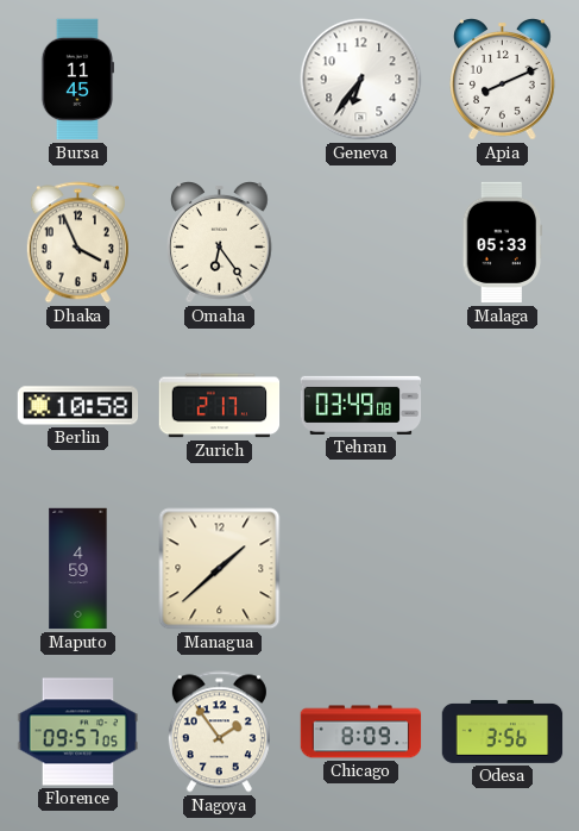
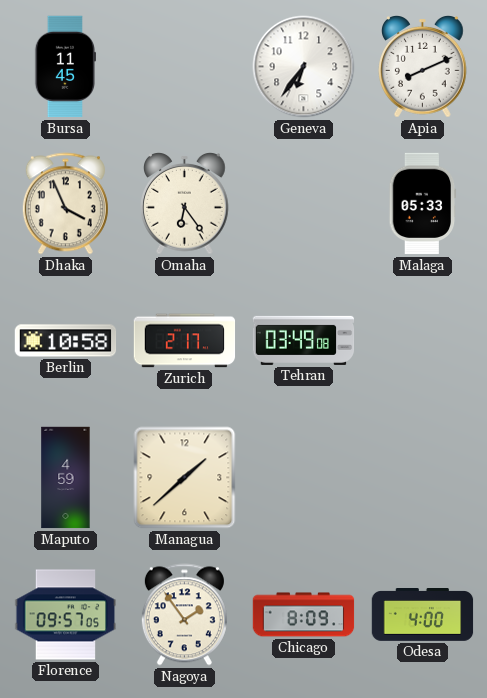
Odesa: 3:56 -> 4:00
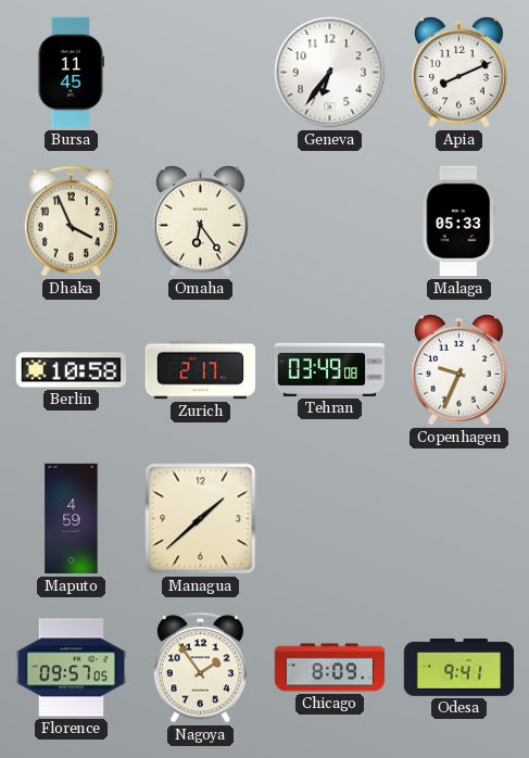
Copenhagen: none -> 9:34
Odesa: 4:00 -> 9:41
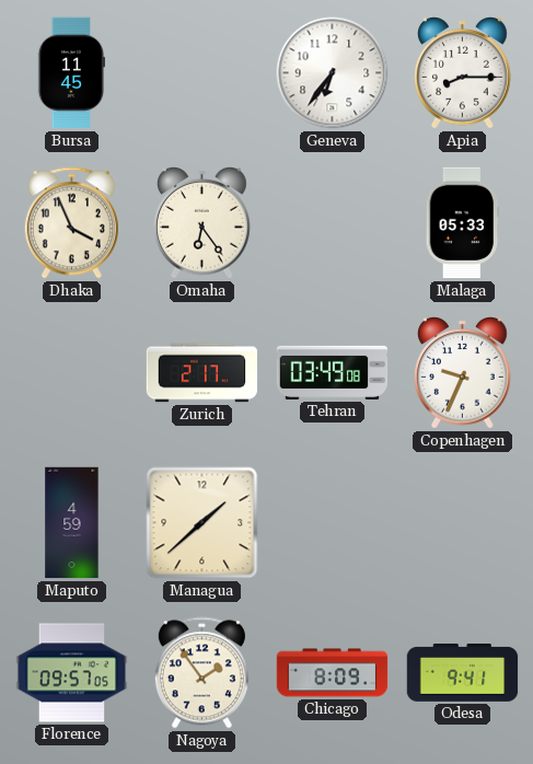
Apia: 8:11 -> 8:15
Berlin: 10:58 -> none
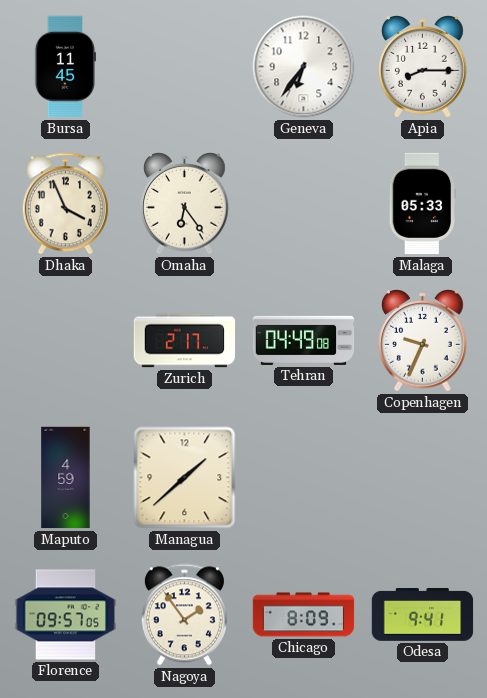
Tehran: 03:49 -> 04:49
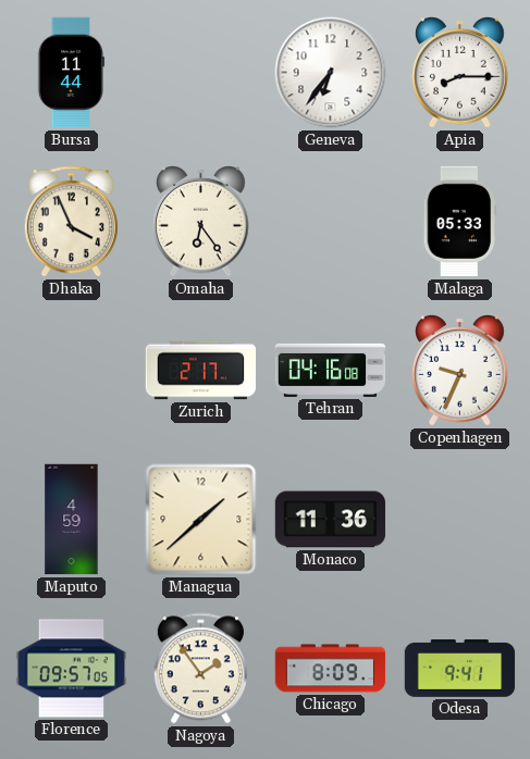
Bursa: 11:45 -> 11:44
Tehran: 04:49 -> 04:16
Monaco: none -> 11:36
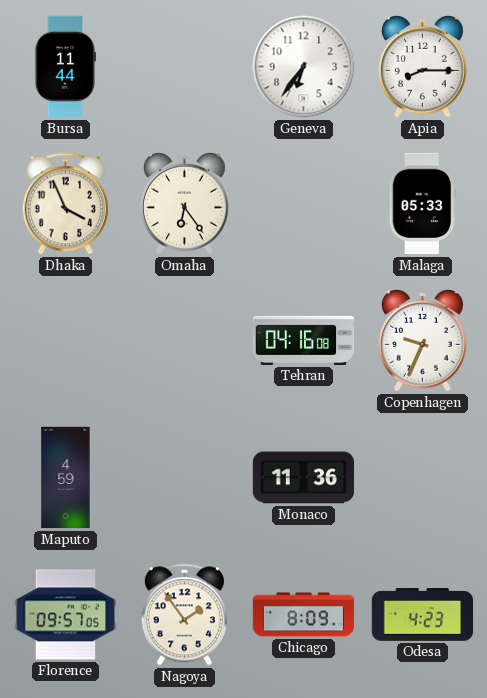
Zurich: 2:17 -> none
Managua: 1:38 -> none
Odesa: 9:41 -> 4:23
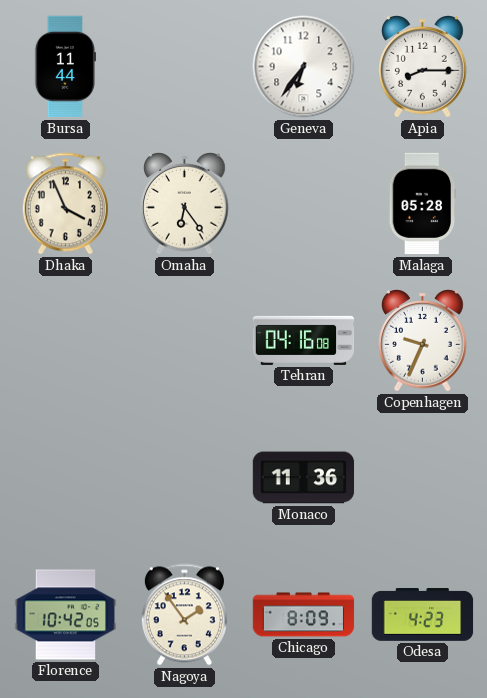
Malaga: 05:33 -> 05:28
Maputo: 4:59 -> none
Florence: 09:57 -> 10:42
